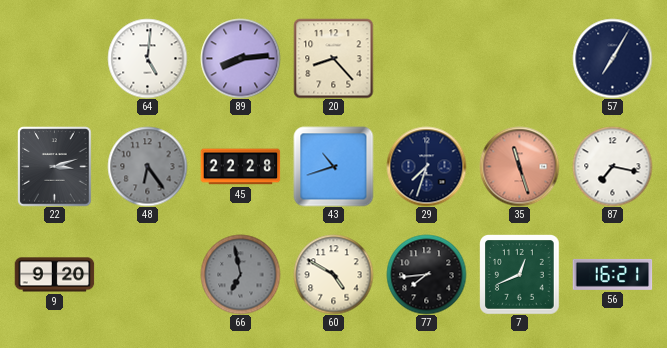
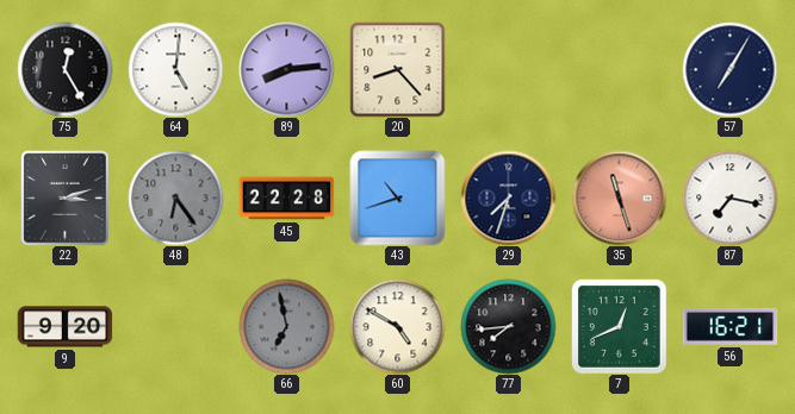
75: none -> 12:25
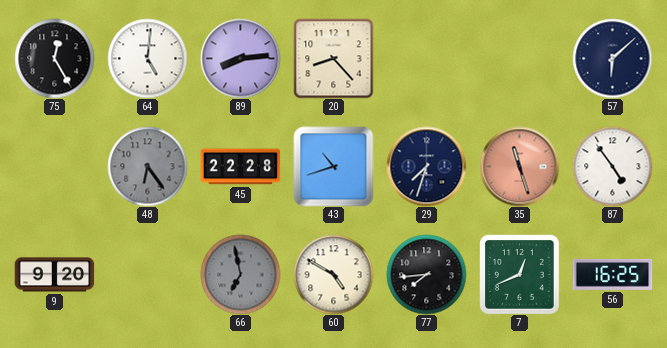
57: 7:05 -> 6:08
22: 3:12 -> none
87: 7:17 -> 4:54
56: 16:21 -> 16:25
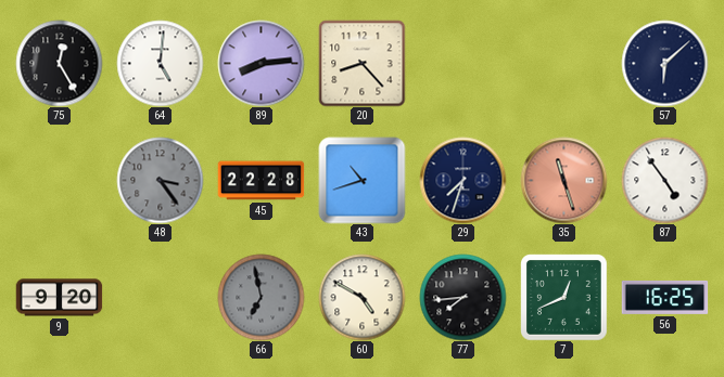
48: 6:24 -> 3:24
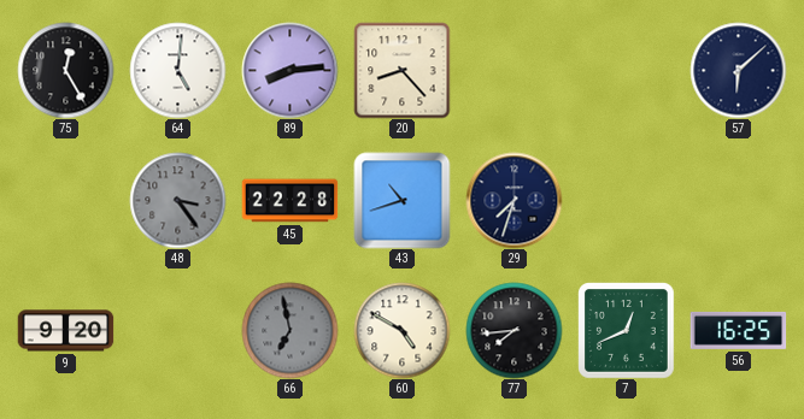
35: 11:27 -> none
87: 4:54 -> none
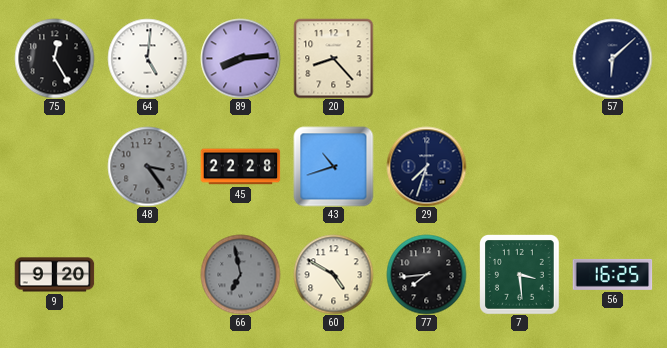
7: 12:41 -> 3:29
